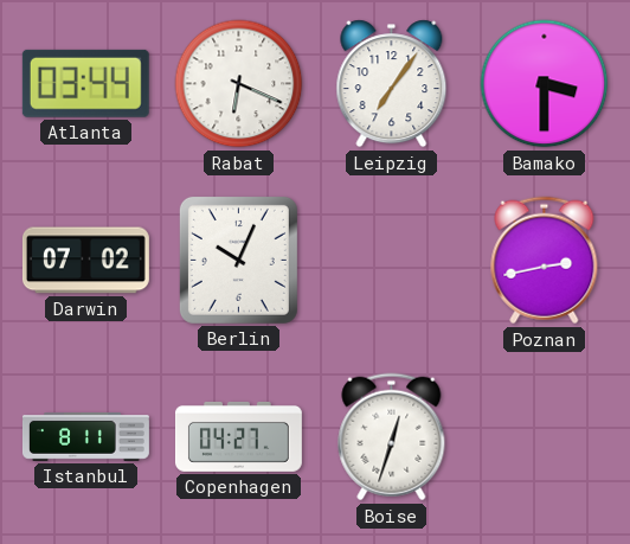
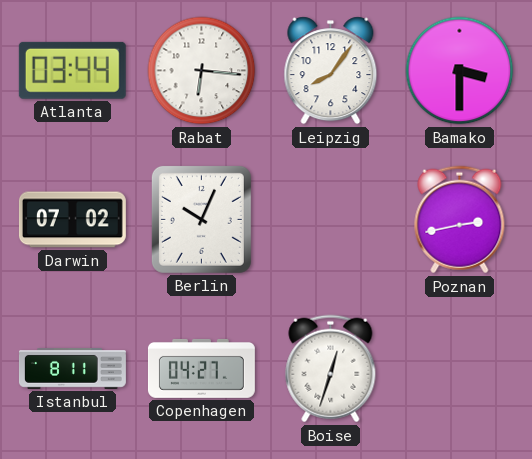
Rabat: 6:19 -> 6:16
Leipzig: 7:06 -> 8:06
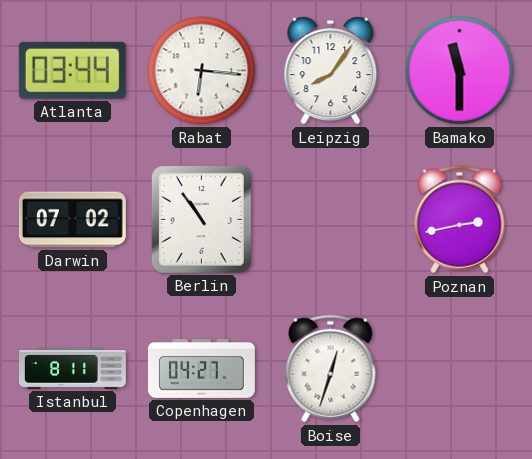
Bamako: 3:30 -> 11:30
Berlin: 10:04 -> 10:54
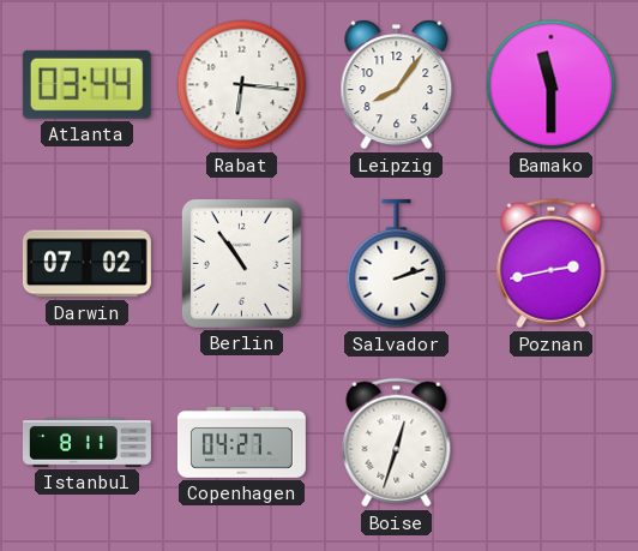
Salvador: none -> 2:12
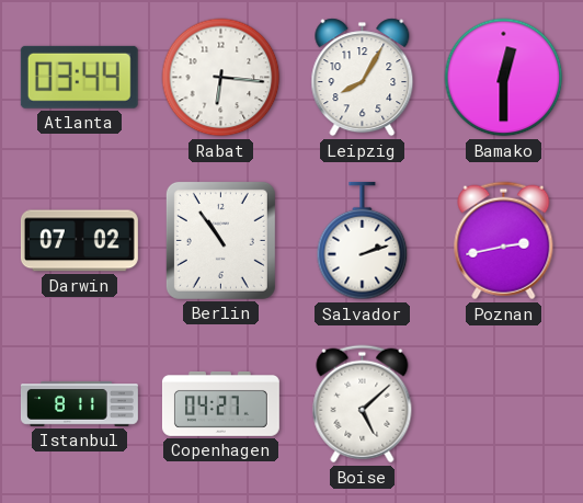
Leipzig: 8:06 -> 8:05
Bamako: 11:30 -> 12:30
Boise: 12:33 -> 5:08
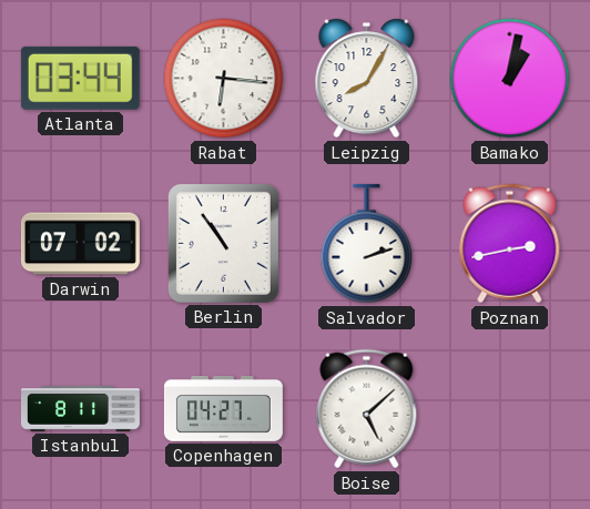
Bamako: 12:30 -> 1:02
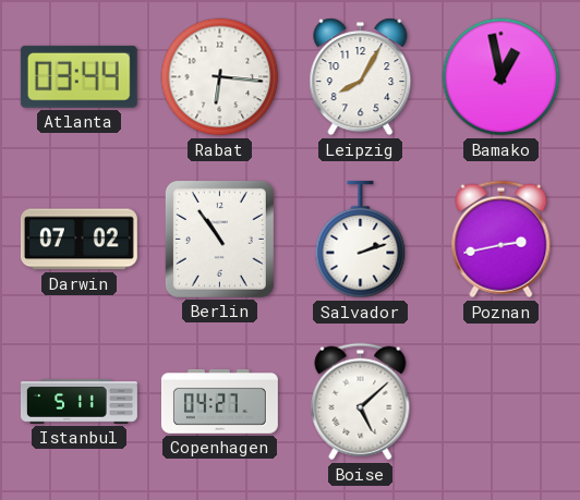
Bamako: 1:02 -> 12:58
Istanbul: 8:11 -> 5:11
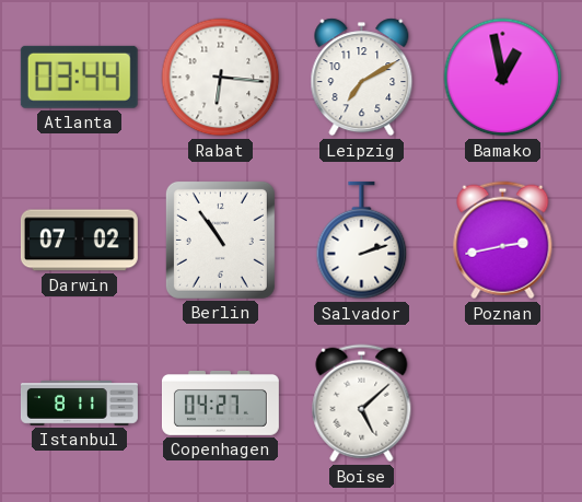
Leipzig: 8:05 -> 7:10
Istanbul: 5:11 -> 8:11
